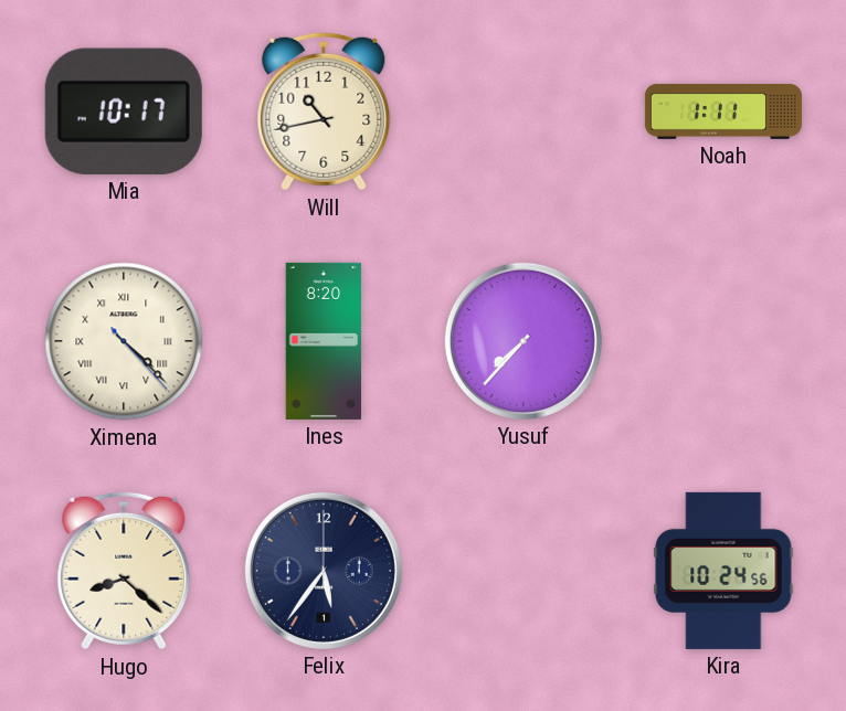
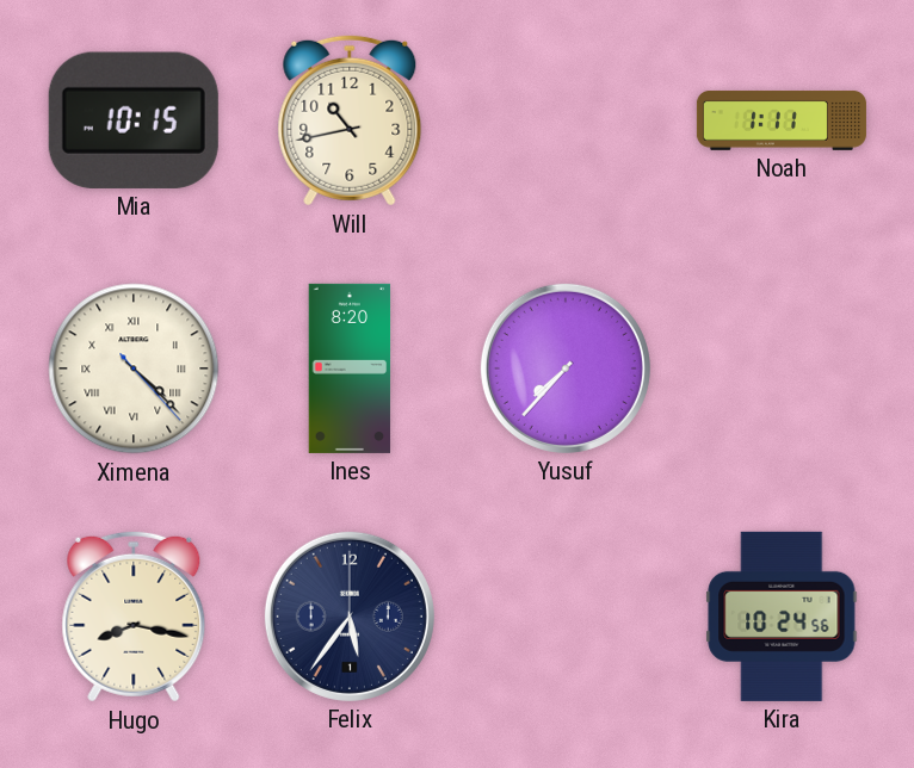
Mia: 10:17 -> 10:15
Hugo: 8:22 -> 8:17
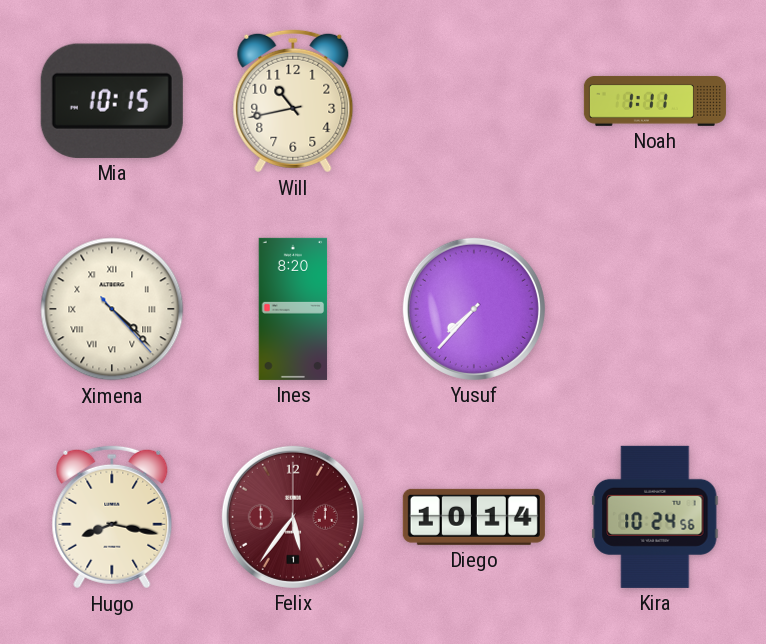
Felix dial: navy -> burgundy
Diego: none -> 10:14
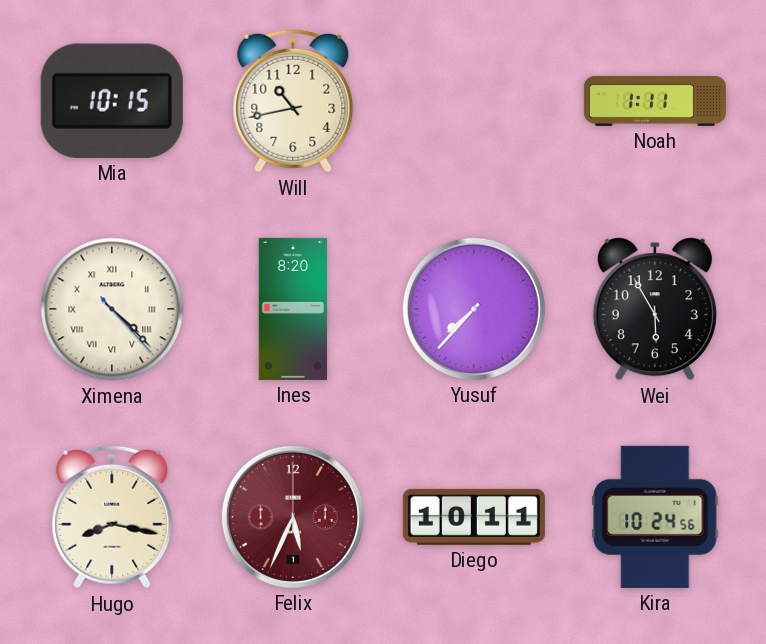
Wei: none -> 5:55
Felix: 5:36 -> 5:34
Diego: 10:14 -> 10:11
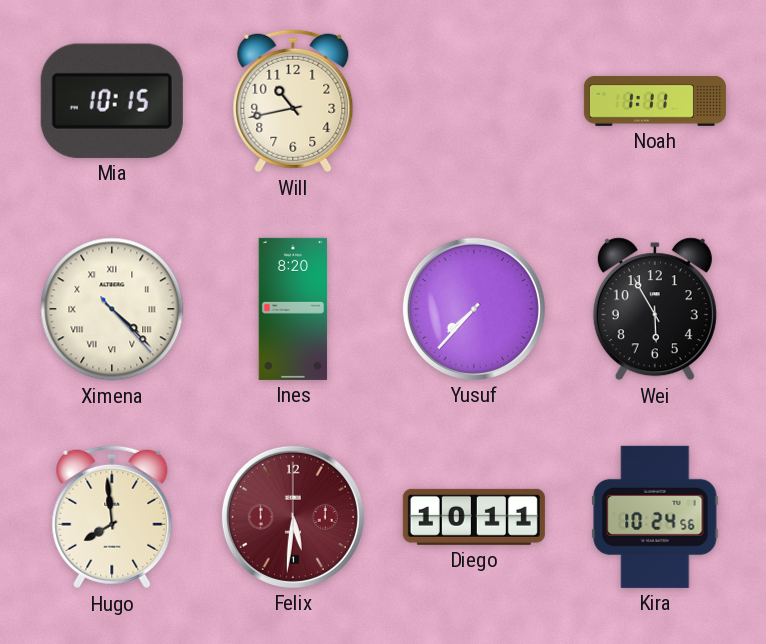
Hugo: 8:17 -> 7:59
Felix: 5:34 -> 5:31
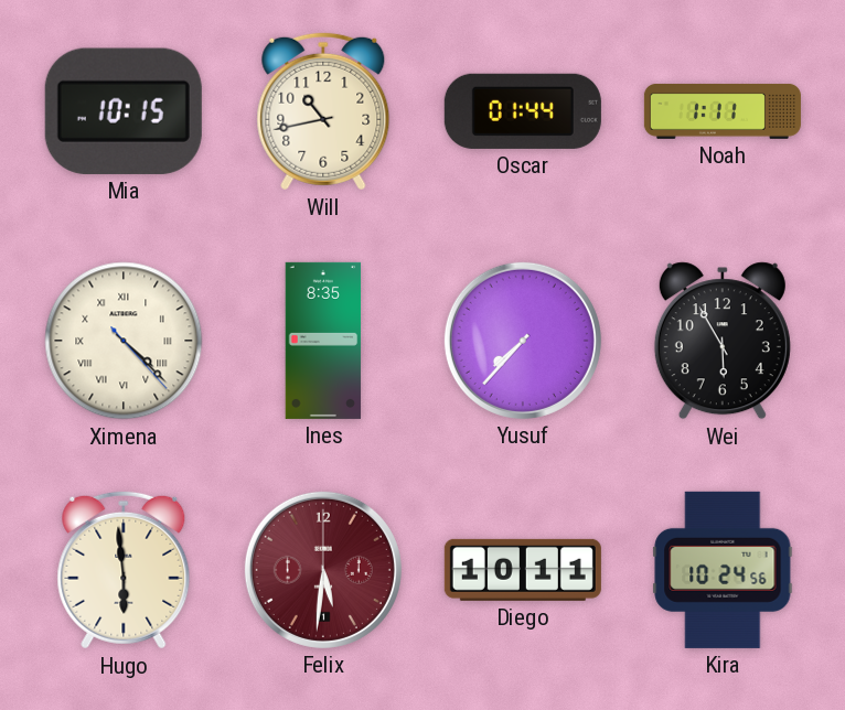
Oscar: none -> 01:44
Ines: 8:20 -> 8:35
Hugo: 7:59 -> 5:59
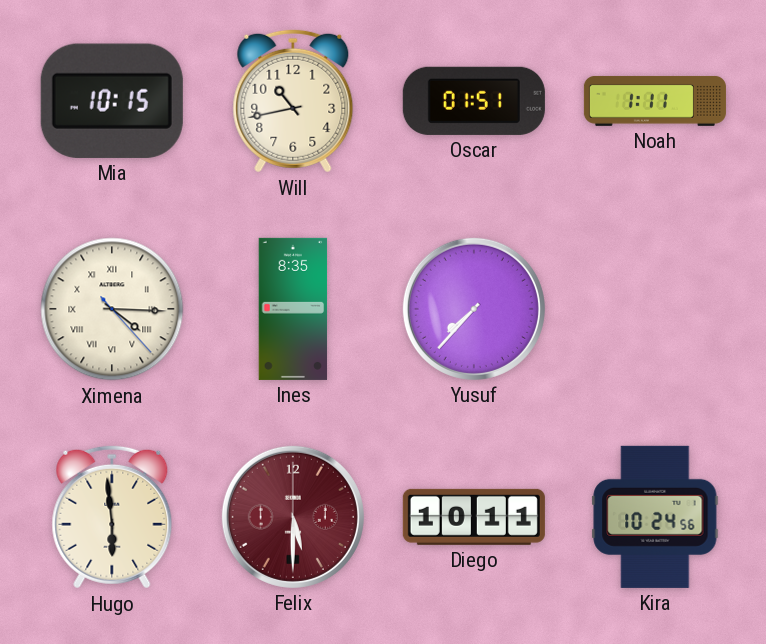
Oscar: 01:44 -> 01:51
Ximena: 4:22 -> 4:15
Wei: 5:55 -> none
Felix: 5:31 -> 5:30
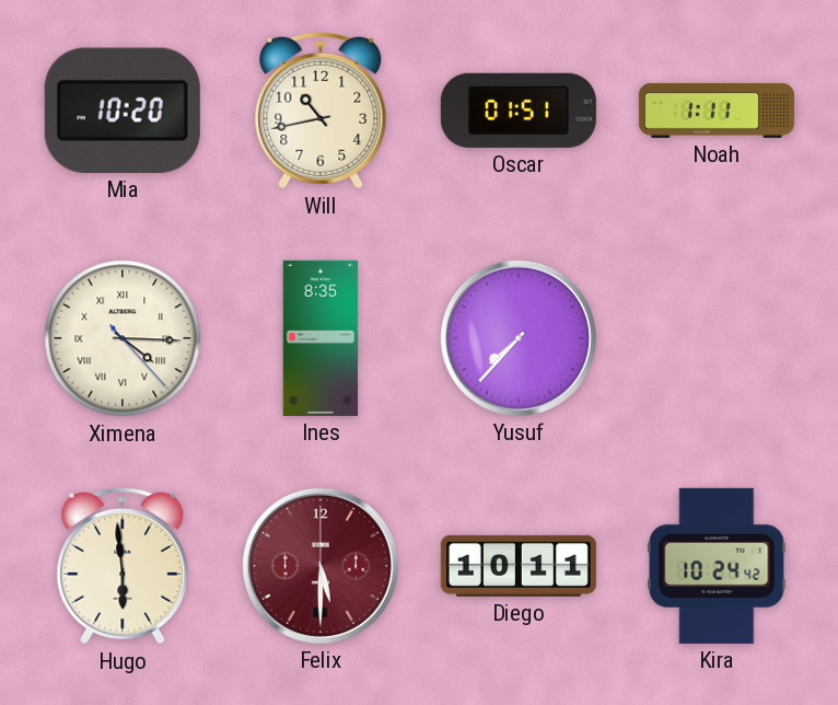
Mia: 10:15 -> 10:20
Kira: 10:24:56 -> 10:24:42
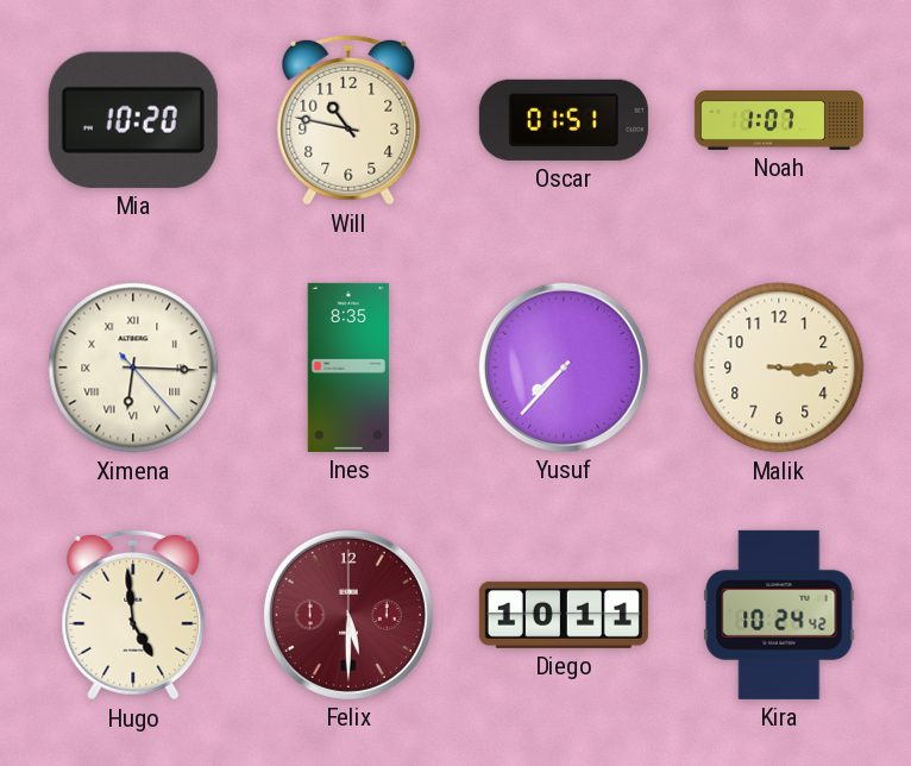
Will: 10:43 -> 10:47
Noah: 1:11 -> 1:07
Ximena: 4:15 -> 6:15
Malik: none -> 3:15
Hugo: 5:59 -> 4:59
